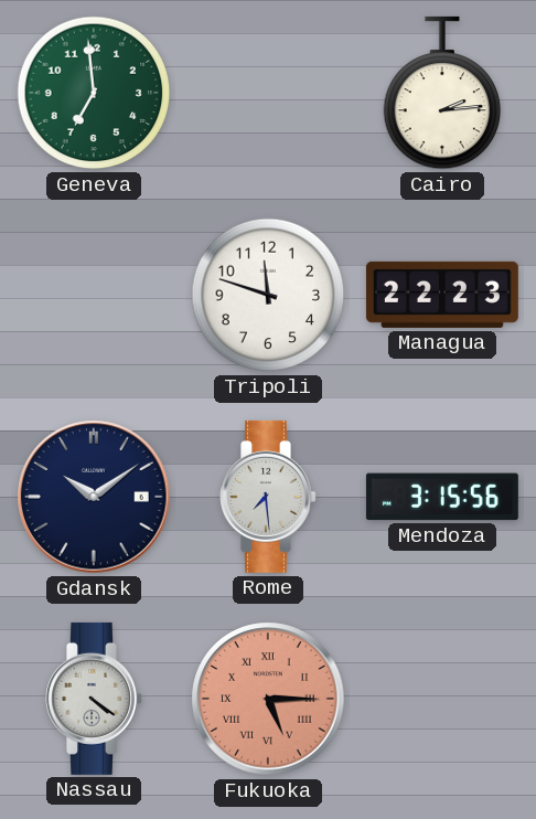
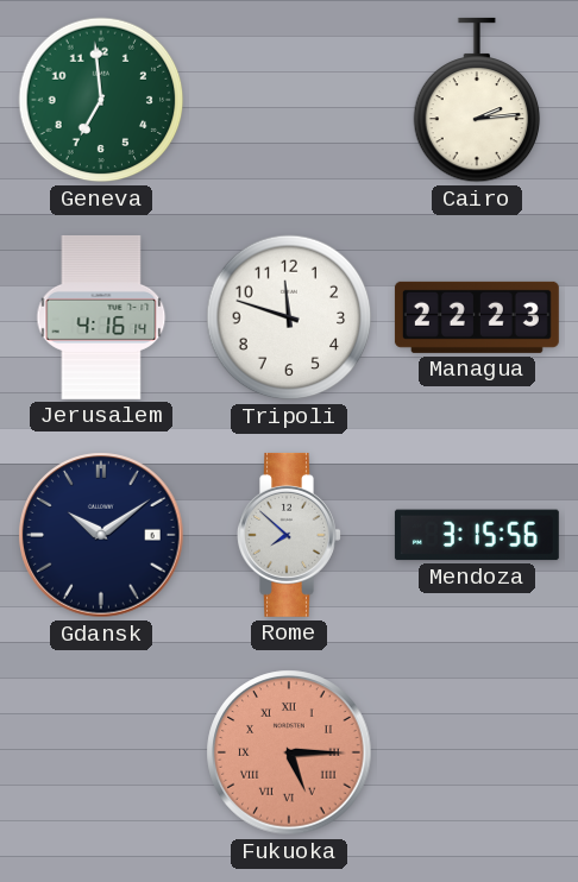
Jerusalem: none -> 4:16
Rome: 7:29 -> 7:52
Nassau: 4:21 -> none
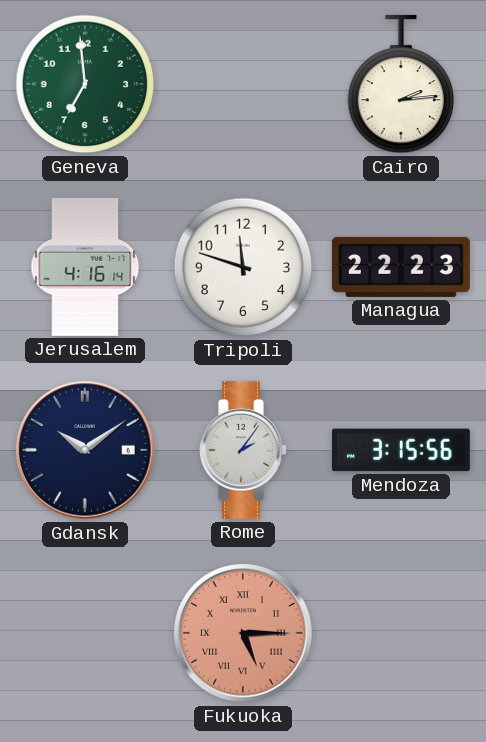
Rome: 7:52 -> 2:06
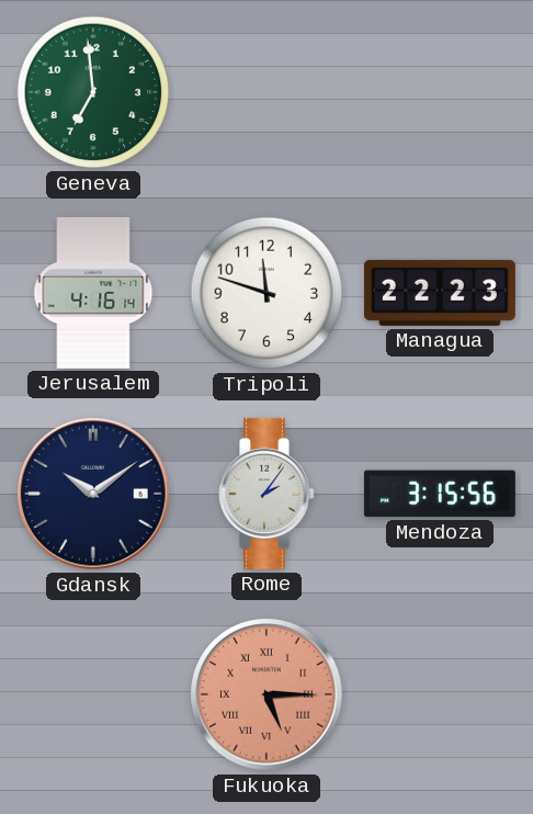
Cairo: 2:14 -> none
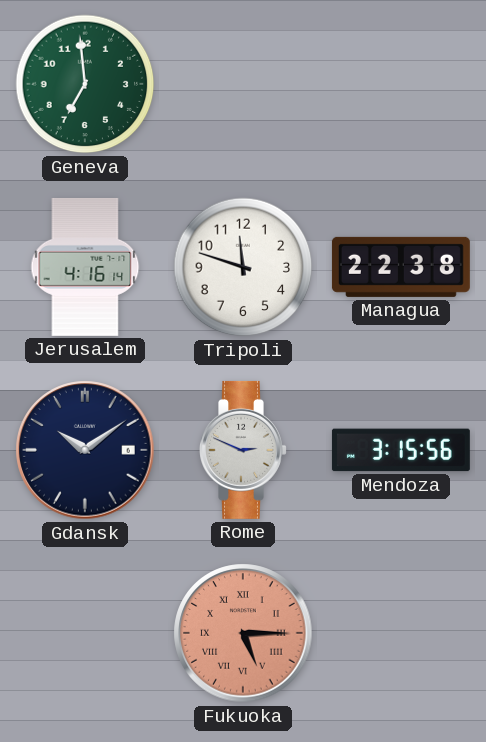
Managua: 22:23 -> 22:38
Rome: 2:06 -> 2:49
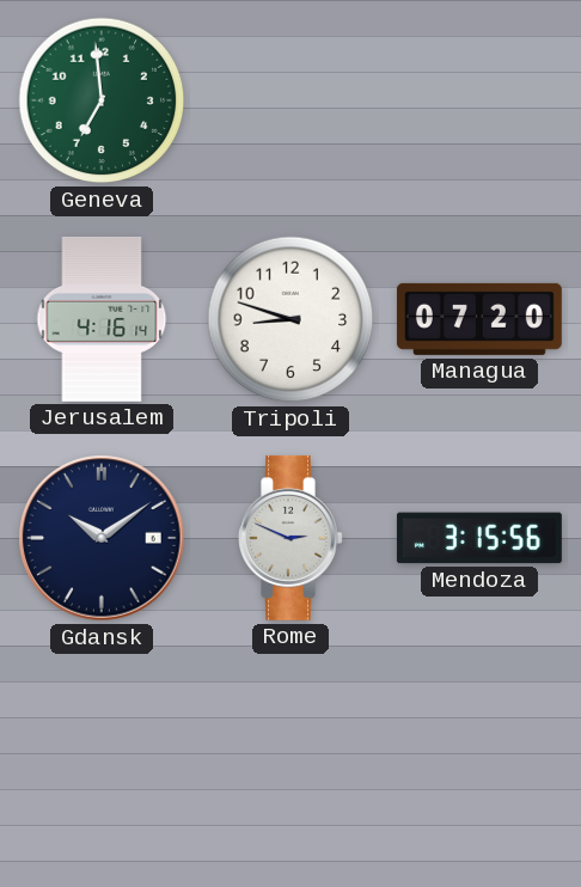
Tripoli: 11:48 -> 8:48
Managua: 22:38 -> 07:20
Fukuoka: 5:15 -> none
